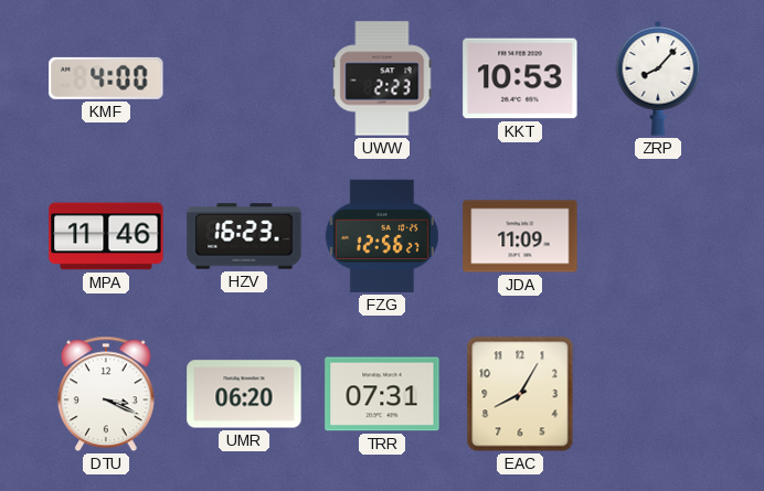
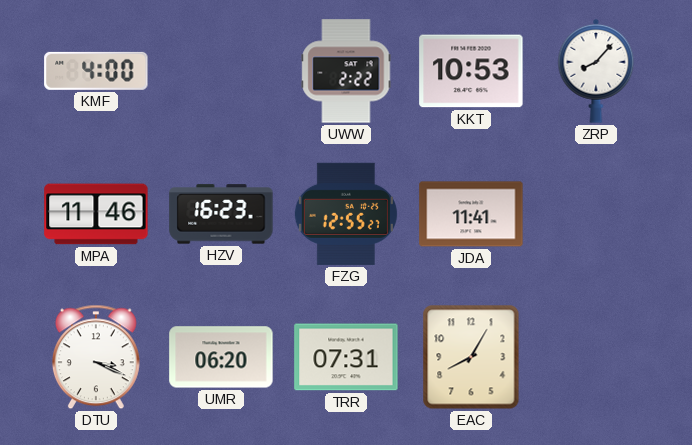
UWW: 2:23 -> 2:22
FZG: 12:56 -> 12:55
JDA: 11:09 -> 11:41
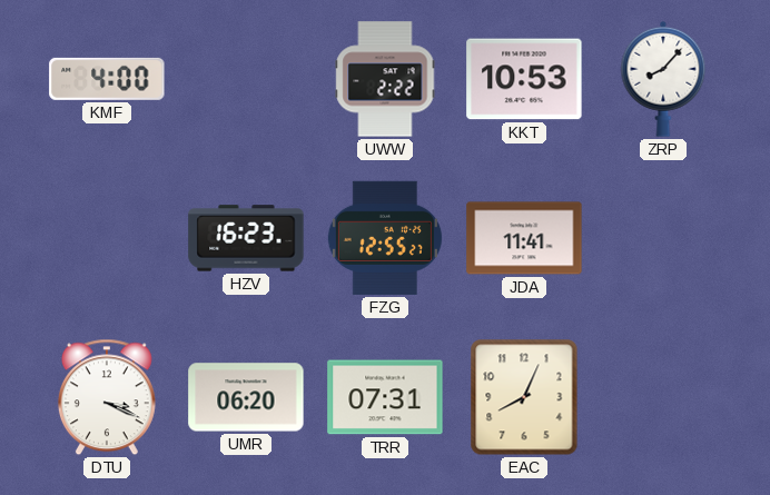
MPA: 11:46 -> none
EAC: 8:05 -> 8:04
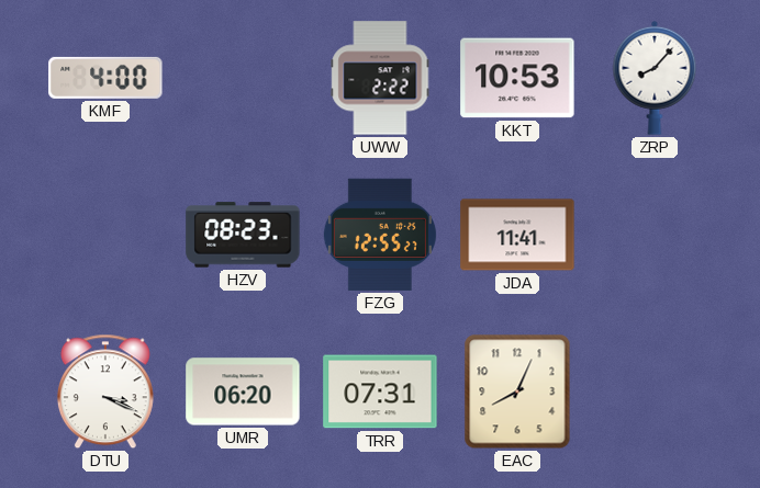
HZV: 16:23 -> 08:23
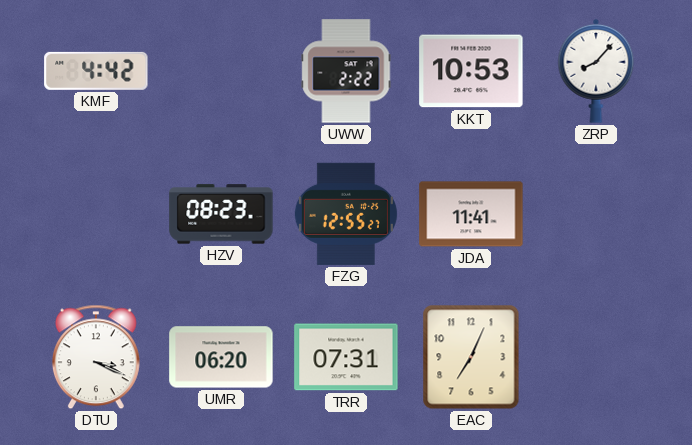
KMF: 4:00 -> 4:42
EAC: 8:04 -> 7:04
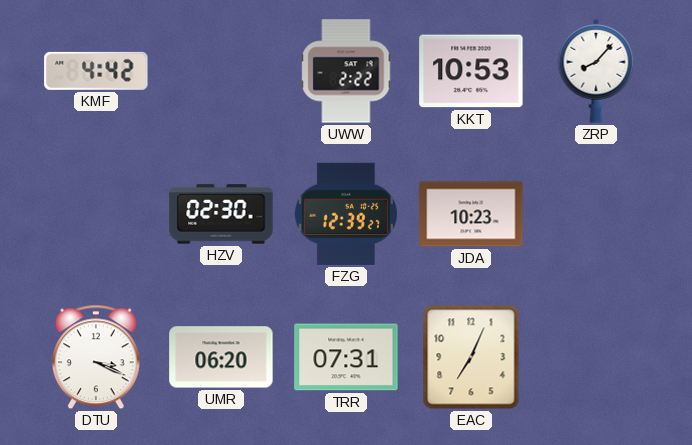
HZV: 08:23 -> 02:30
FZG: 12:55 -> 12:39
JDA: 11:41 -> 10:23
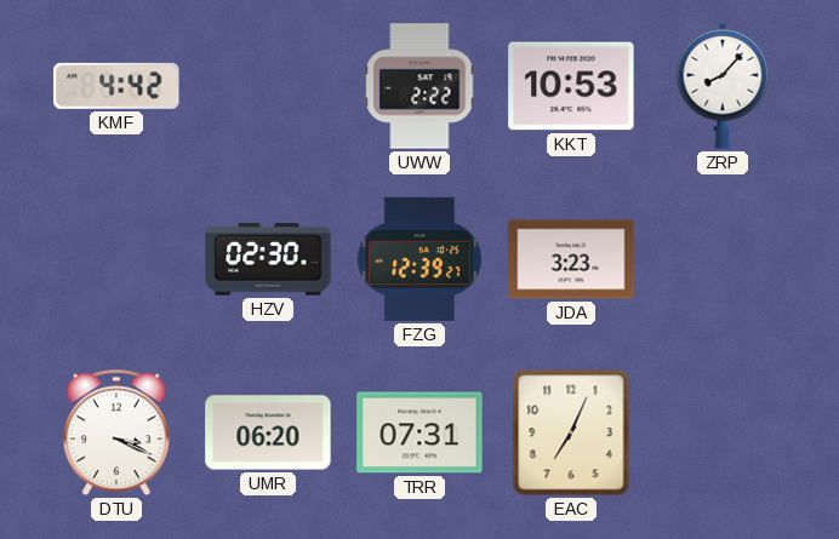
JDA: 10:23 -> 3:23
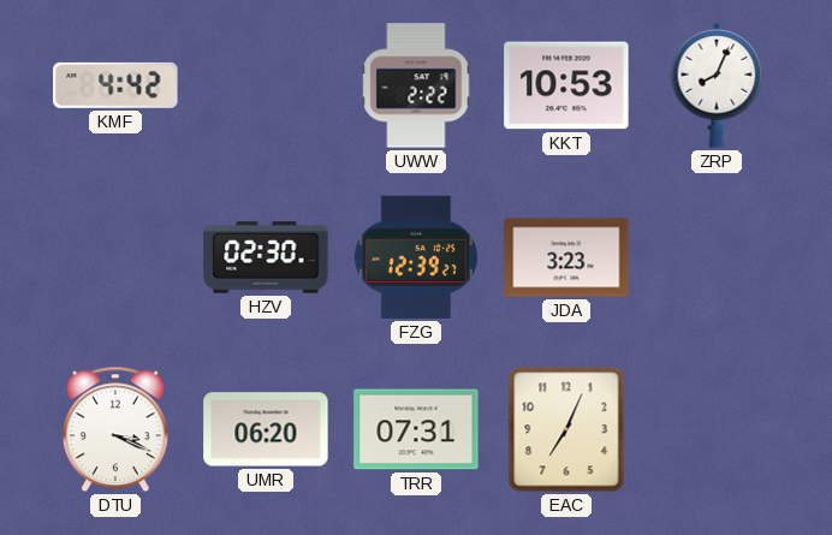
ZRP: 8:07 -> 8:04
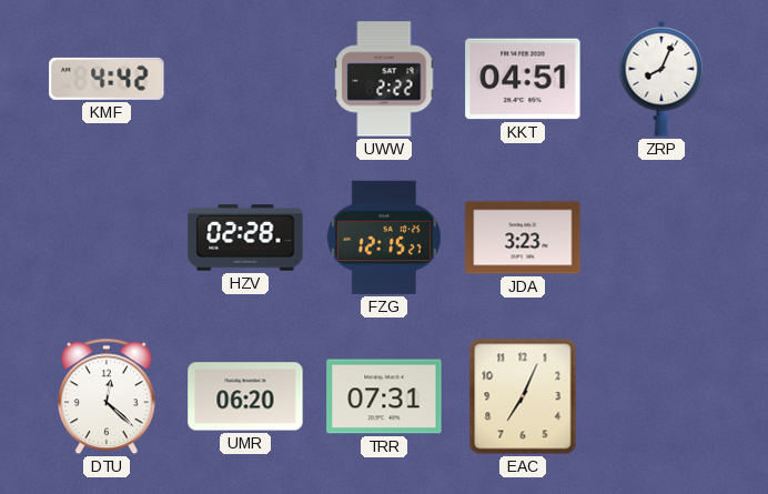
KKT: 10:53 -> 04:51
HZV: 02:30 -> 02:28
FZG: 12:39 -> 12:15
DTU: 3:19 -> 12:22
